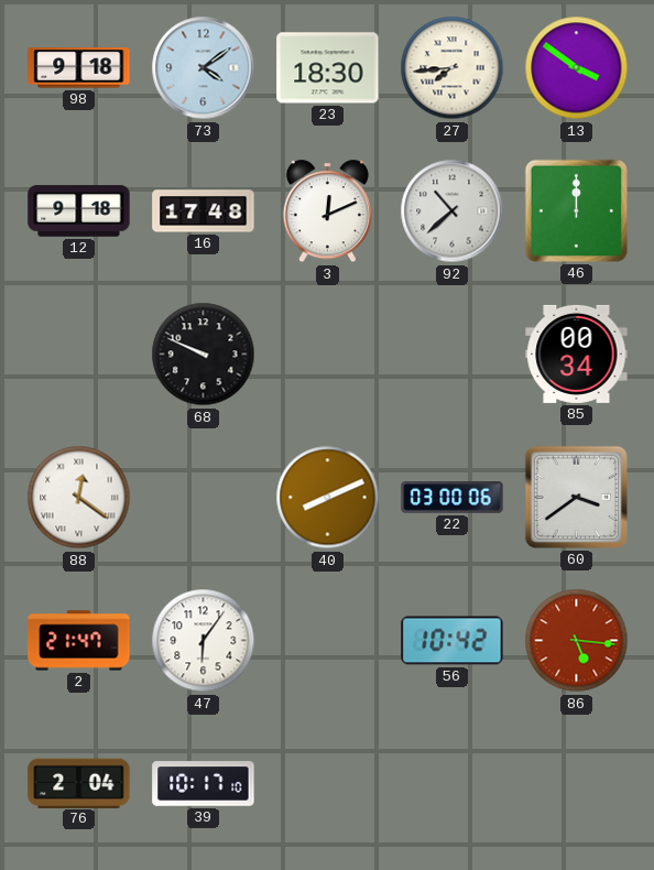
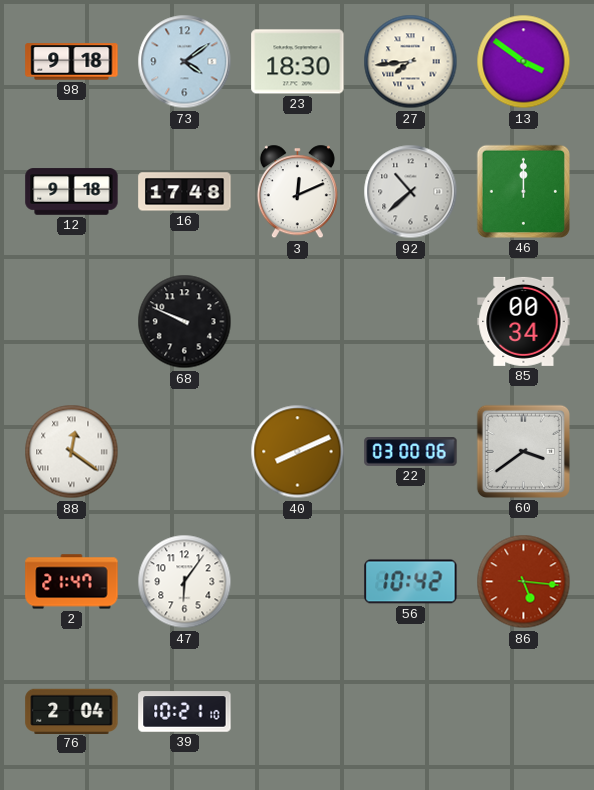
39: 10:17 -> 10:21
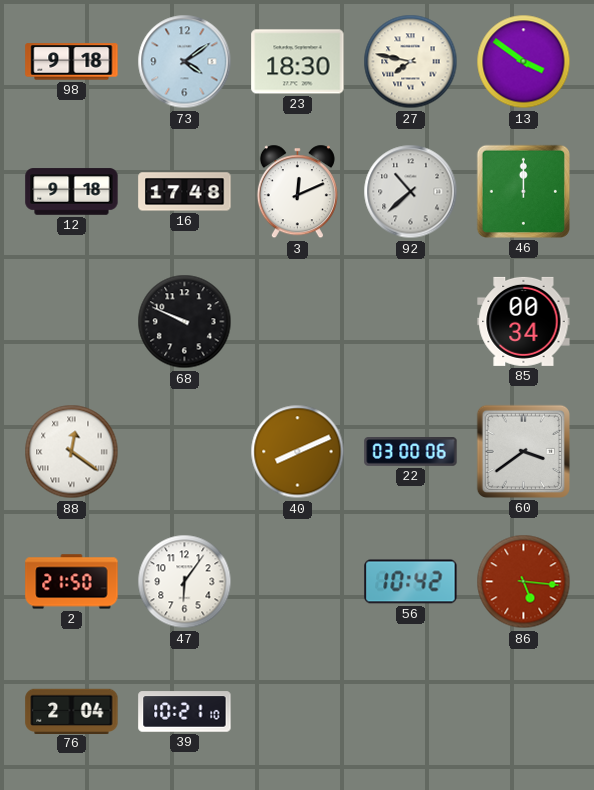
27: 7:44 -> 7:47
2: 21:47 -> 21:50
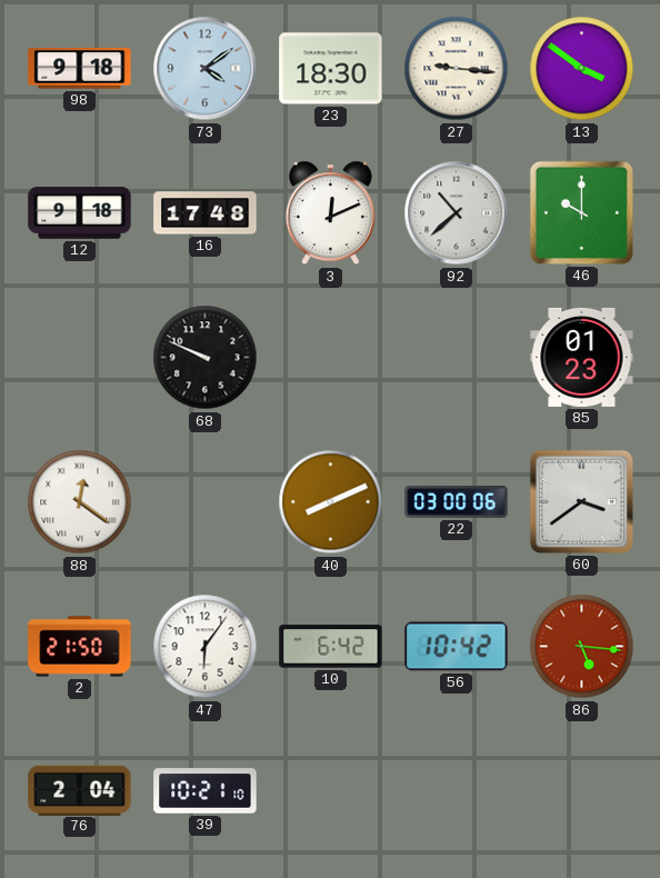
27: 7:47 -> 9:16
46: 12:00 -> 10:00
85: 00:34 -> 01:23
10: none -> 6:42
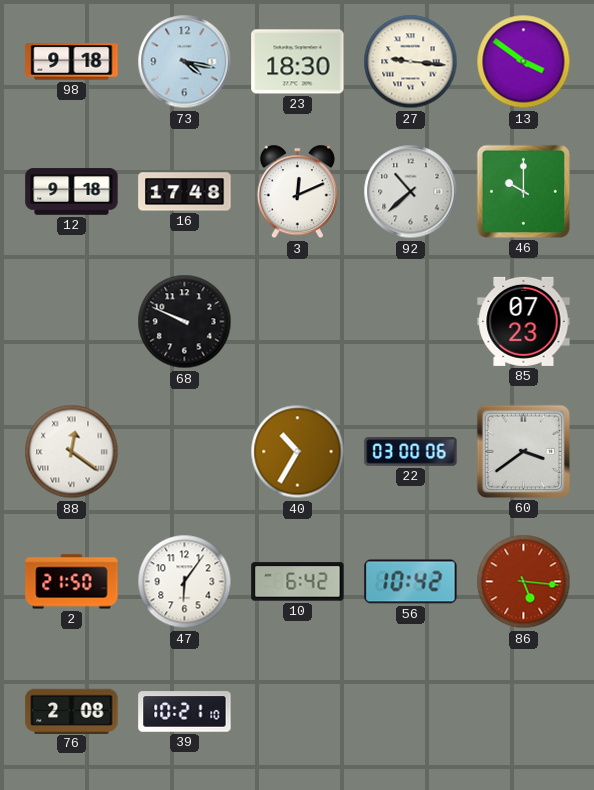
73: 4:09 -> 4:17
85: 01:23 -> 07:23
40: 8:11 -> 10:35
76: 2:04 -> 2:08
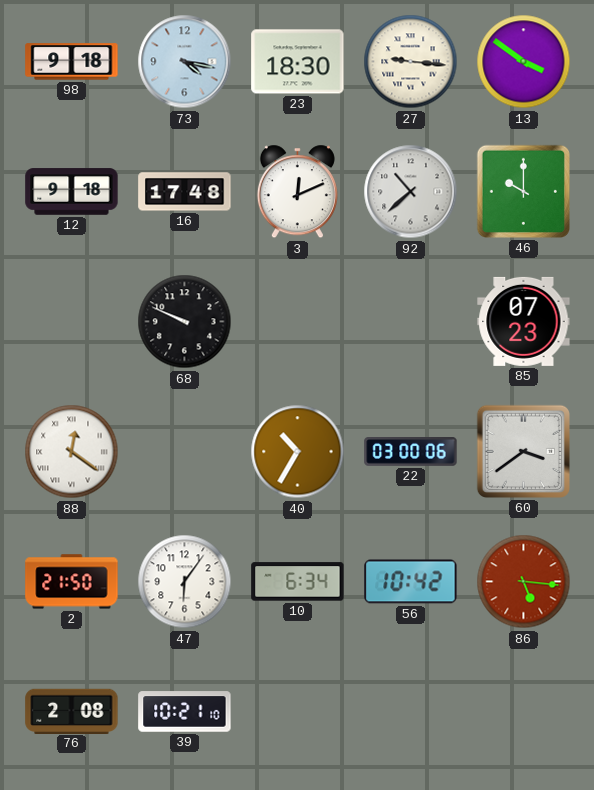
10: 6:42 -> 6:34
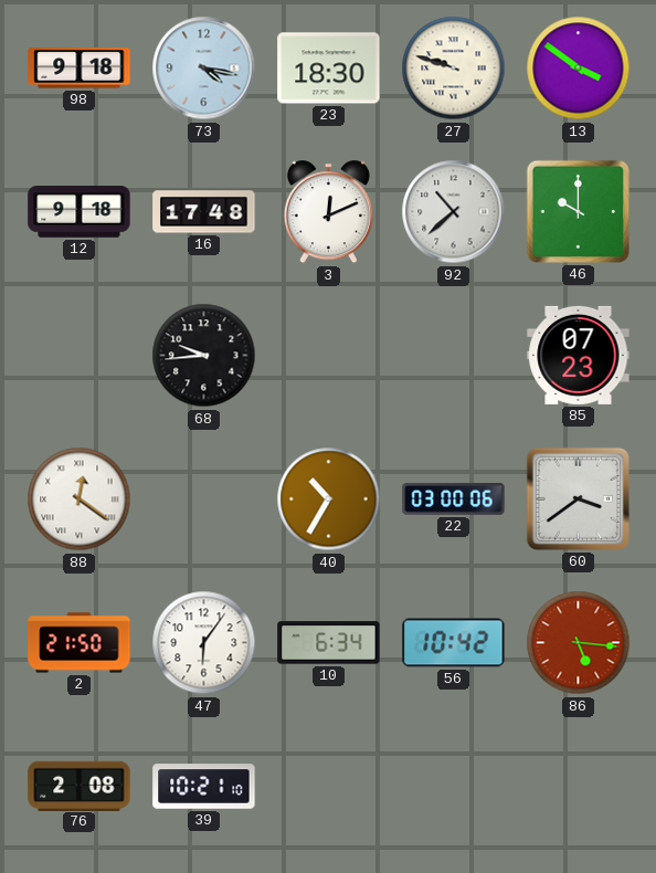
27: 9:16 -> 9:48
68: 9:49 -> 9:44
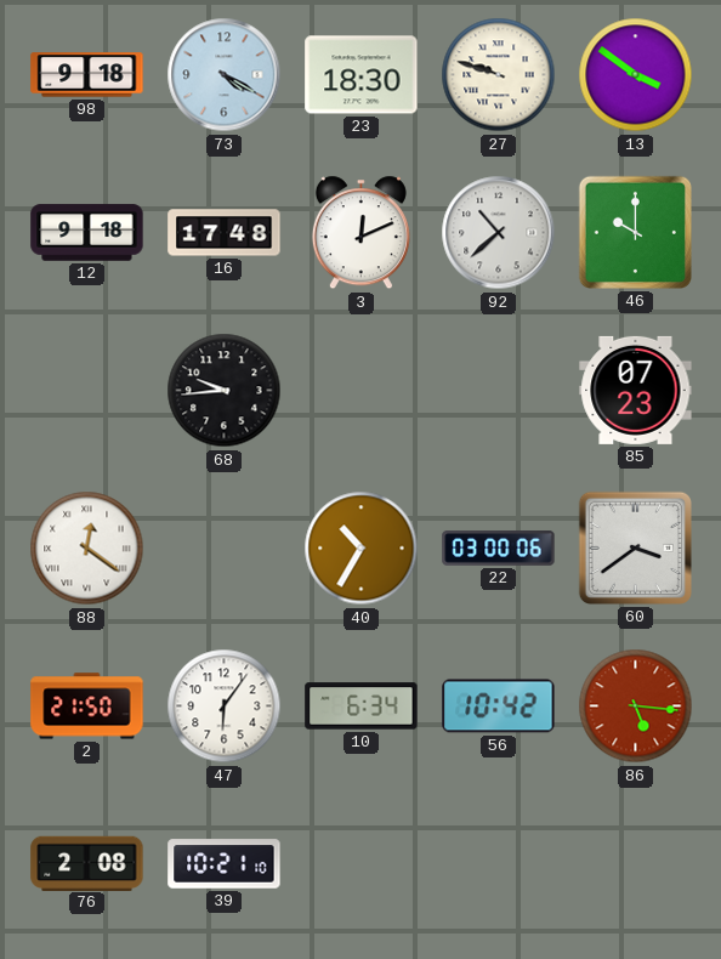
73: 4:17 -> 4:20
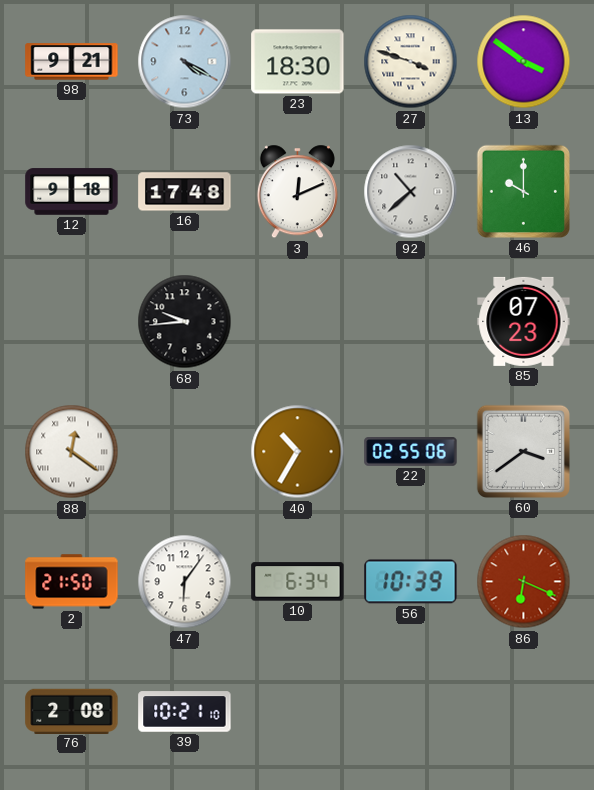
98: 9:18 -> 9:21
27: 9:48 -> 3:48
22: 03:00 -> 02:55
56: 10:42 -> 10:39
86: 5:16 -> 6:19
